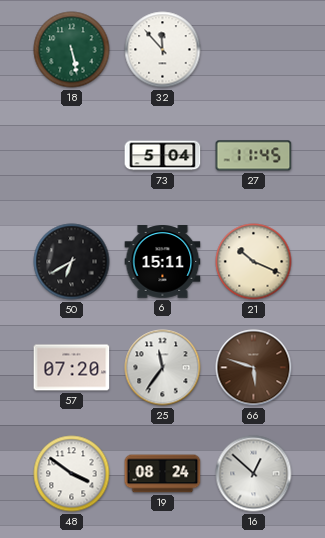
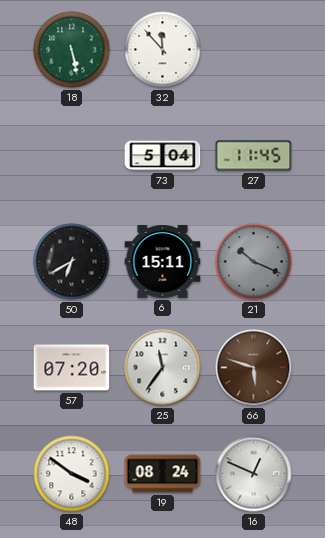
21 dial: cream -> grey
16: 12:52 -> 12:49
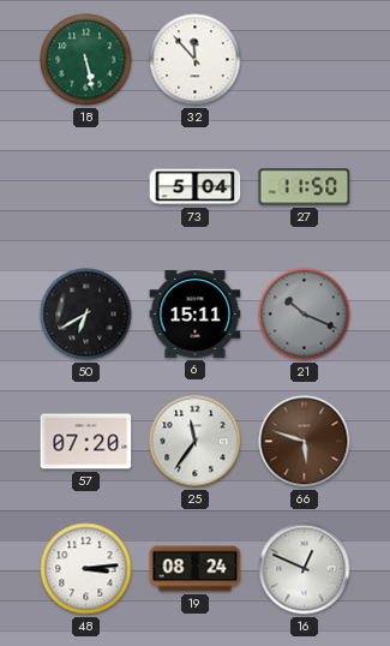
27: 11:45 -> 11:50
48: 3:51 -> 3:14
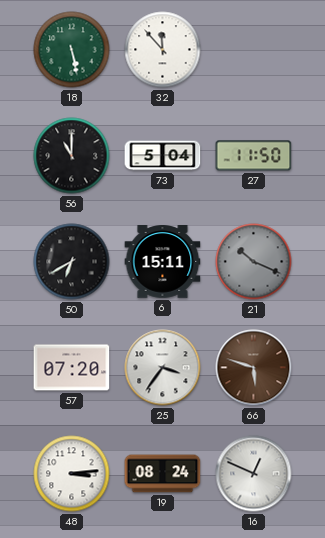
56: none -> 11:00
25: 11:36 -> 3:36
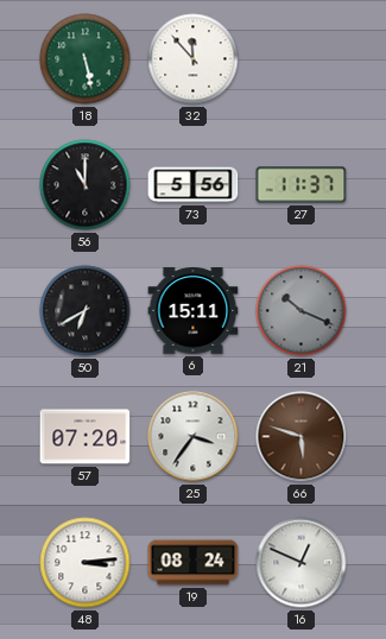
73: 5:04 -> 5:56
27: 11:50 -> 11:37
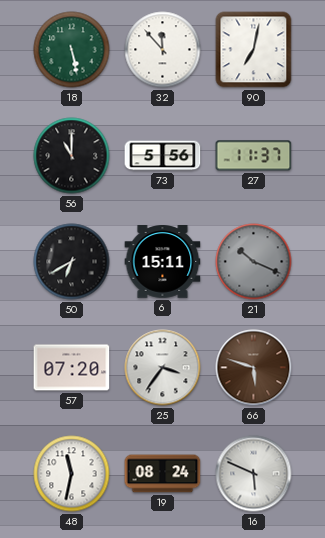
90: none -> 7:02
48: 3:14 -> 11:32
16: 12:49 -> 5:49
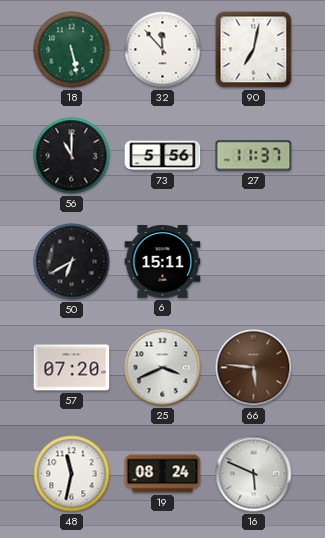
21: 10:19 -> none
25: 3:36 -> 3:41
66: 5:48 -> 5:46
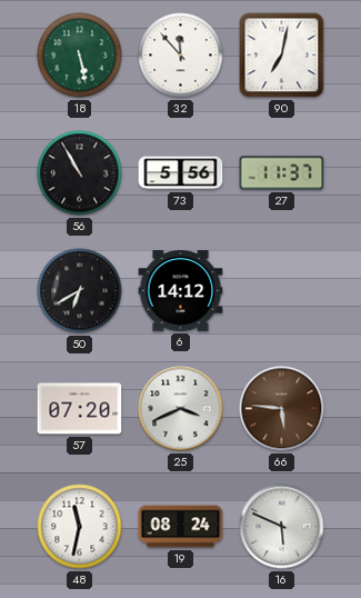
56: 11:00 -> 10:55
6: 15:11 -> 14:12
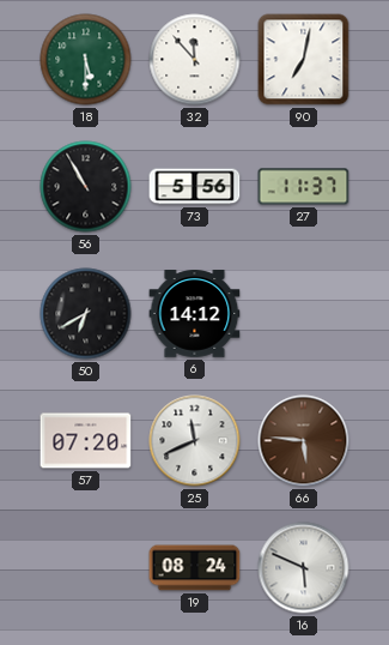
18: 5:28 -> 5:30
25: 3:41 -> 11:41
48: 11:32 -> none
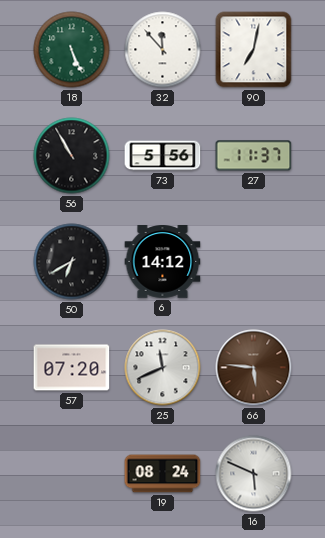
18: 5:30 -> 5:26
